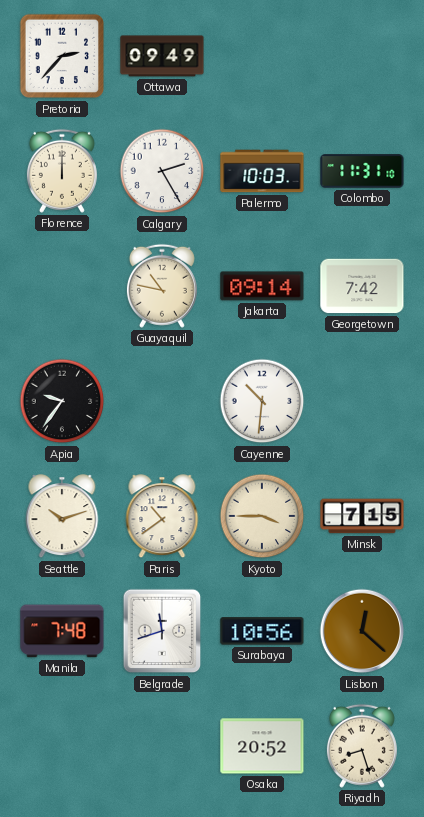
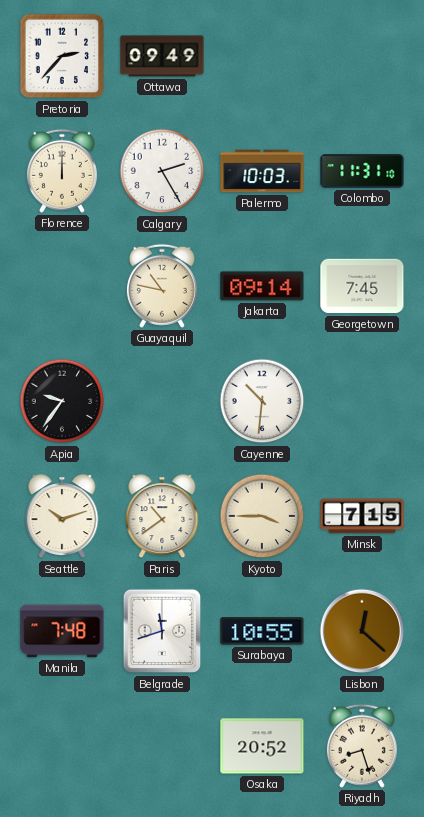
Georgetown: 7:42 -> 7:45
Surabaya: 10:56 -> 10:55
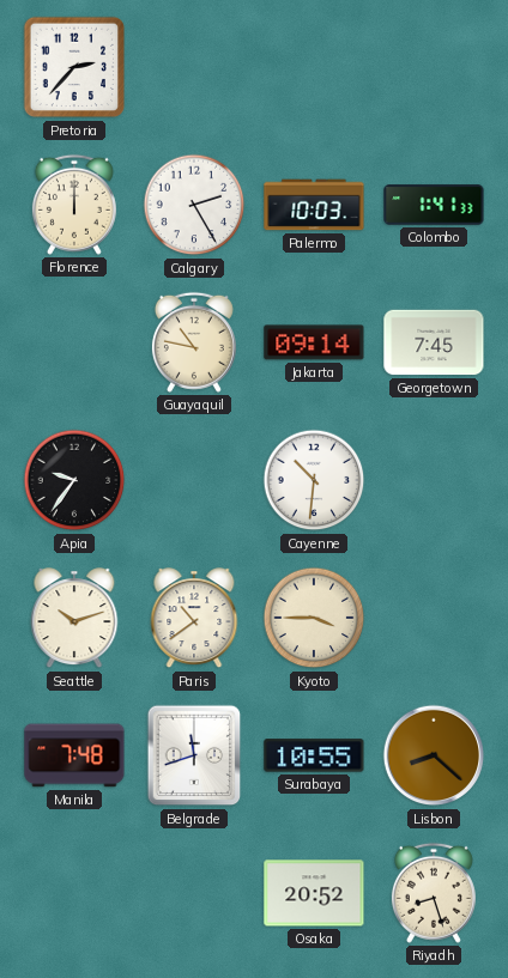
Ottawa: 09:49 -> none
Colombo: 11:31 -> 1:41
Minsk: 7:15 -> none
Lisbon: 12:22 -> 8:22
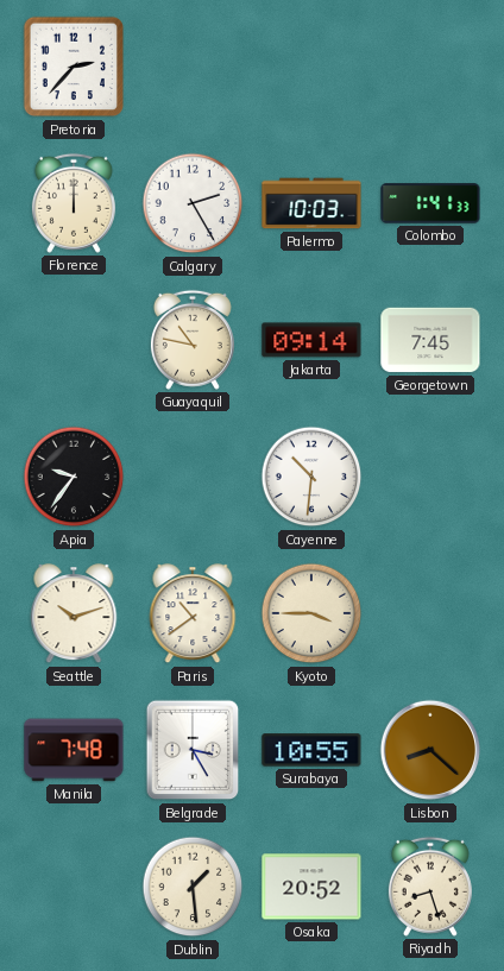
Belgrade: 11:42 -> 3:25
Dublin: none -> 1:29
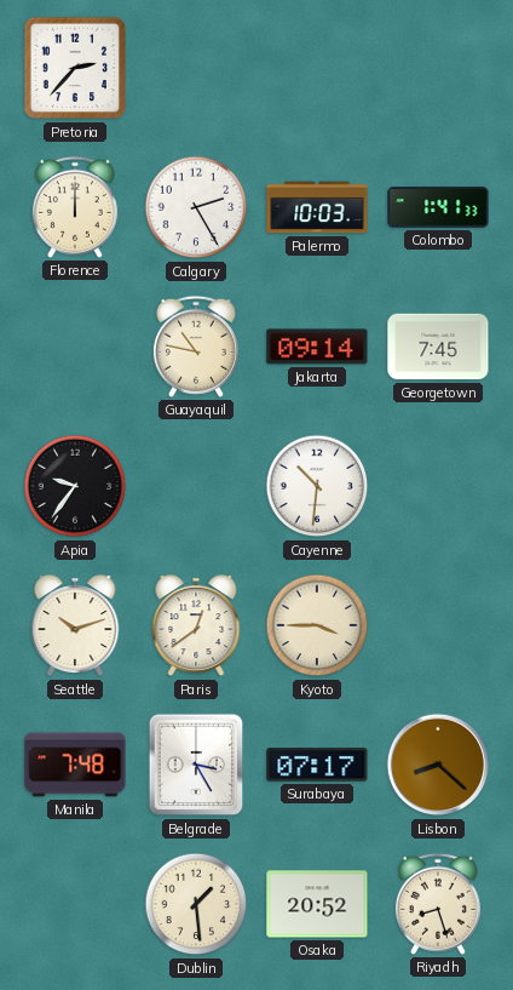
Paris: 10:39 -> 12:39
Surabaya: 10:55 -> 07:17
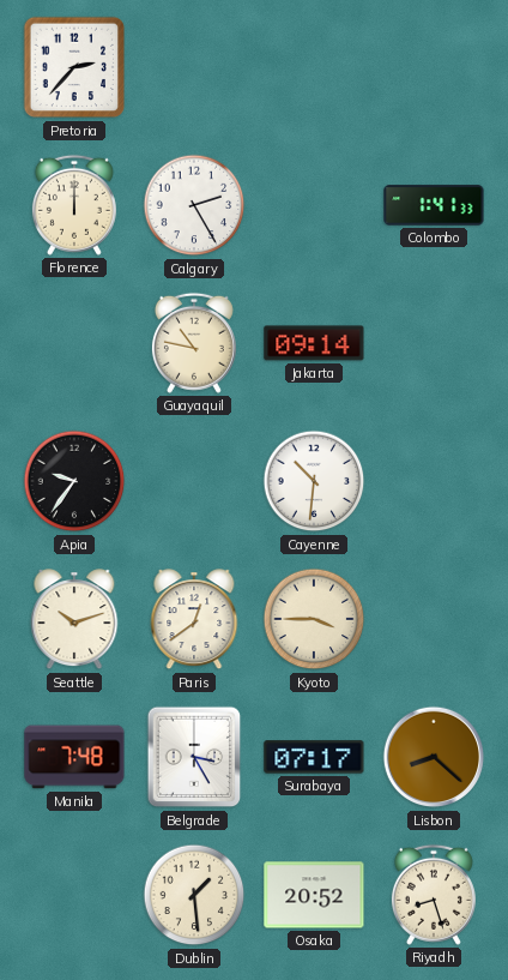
Palermo: 10:03 -> none
Georgetown: 7:45 -> none
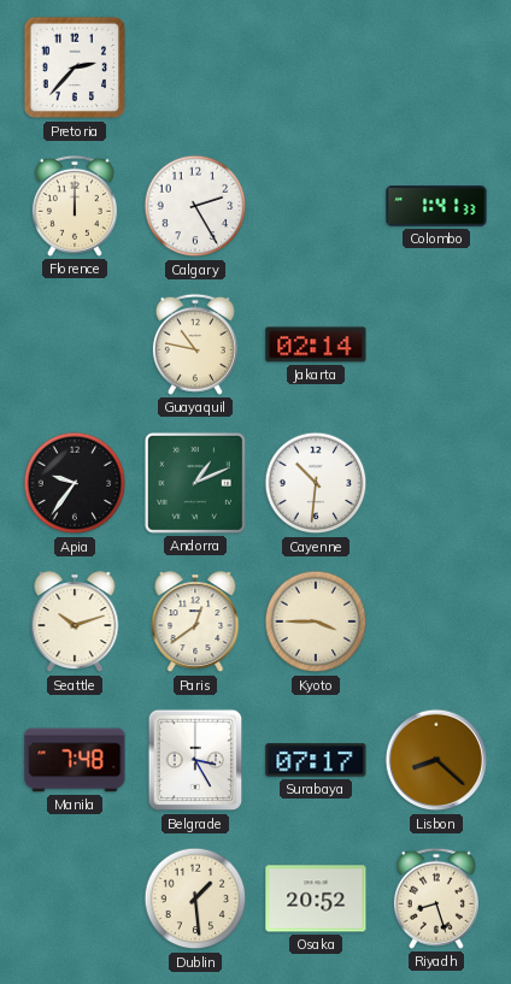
Jakarta: 09:14 -> 02:14
Andorra: none -> 1:11
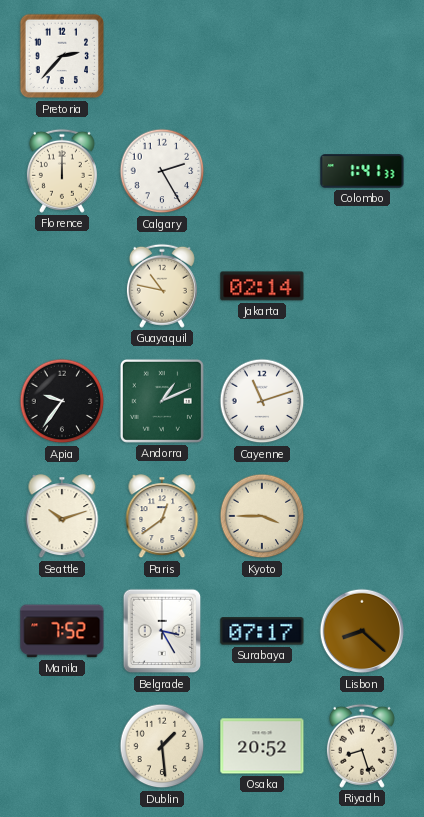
Cayenne: 10:31 -> 11:12
Manila: 7:48 -> 7:52
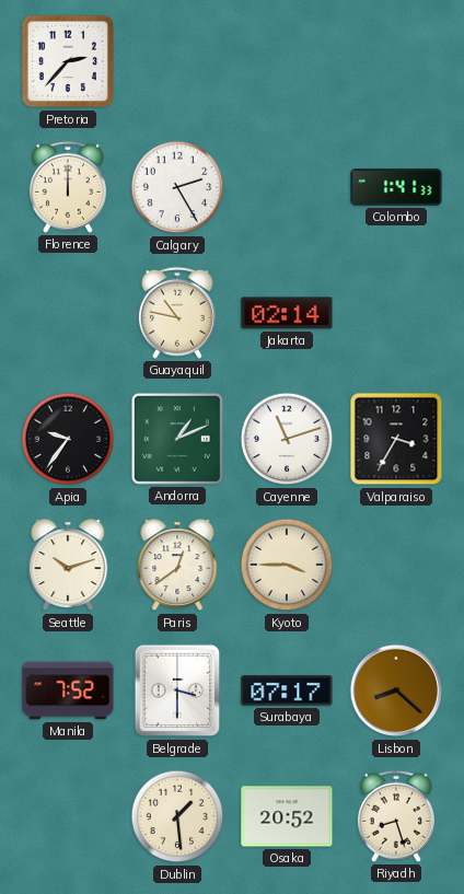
Valparaiso: none -> 3:35
Belgrade: 3:25 -> 3:30
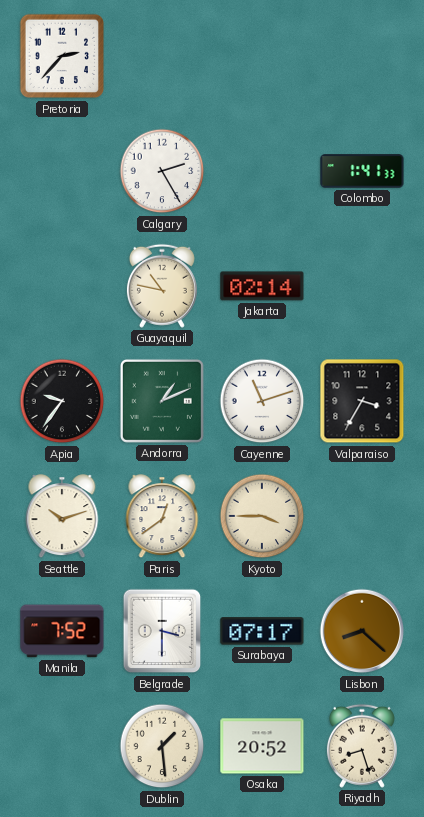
Florence: 12:00 -> none
